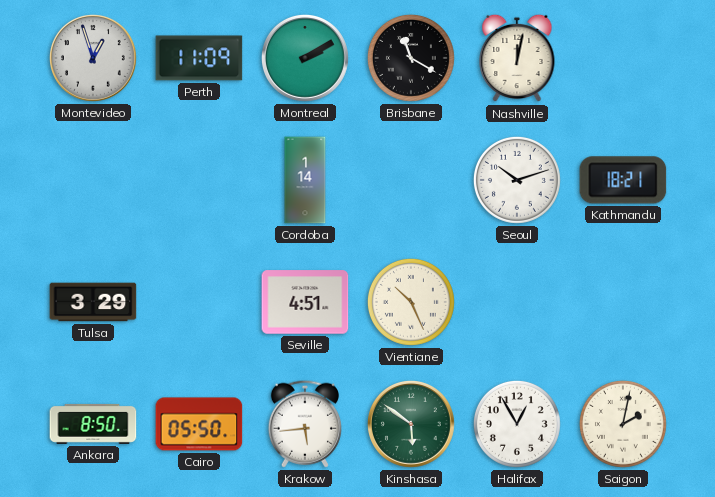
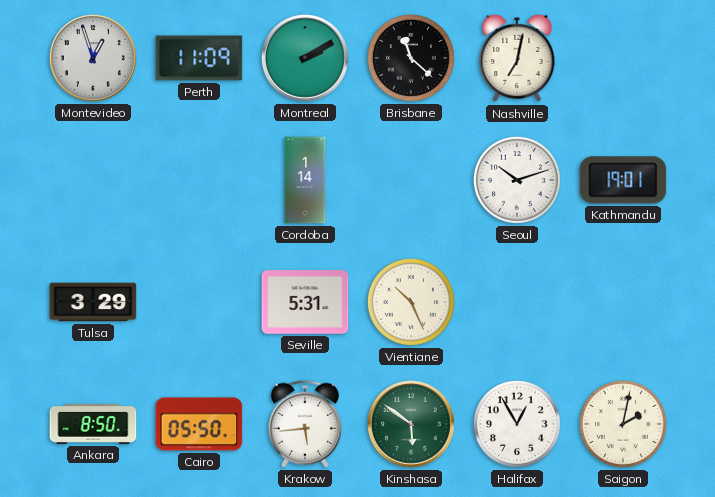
Brisbane: 11:20 -> 11:22
Nashville: 12:02 -> 7:02
Kathmandu: 18:21 -> 19:01
Seville: 4:51 -> 5:31
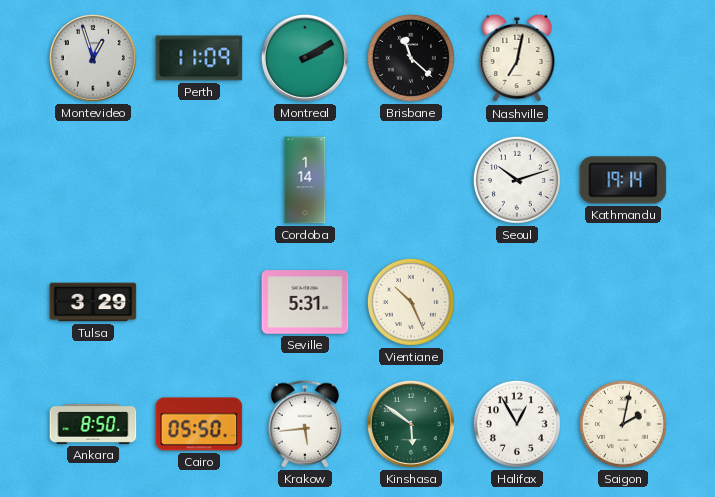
Kathmandu: 19:01 -> 19:14
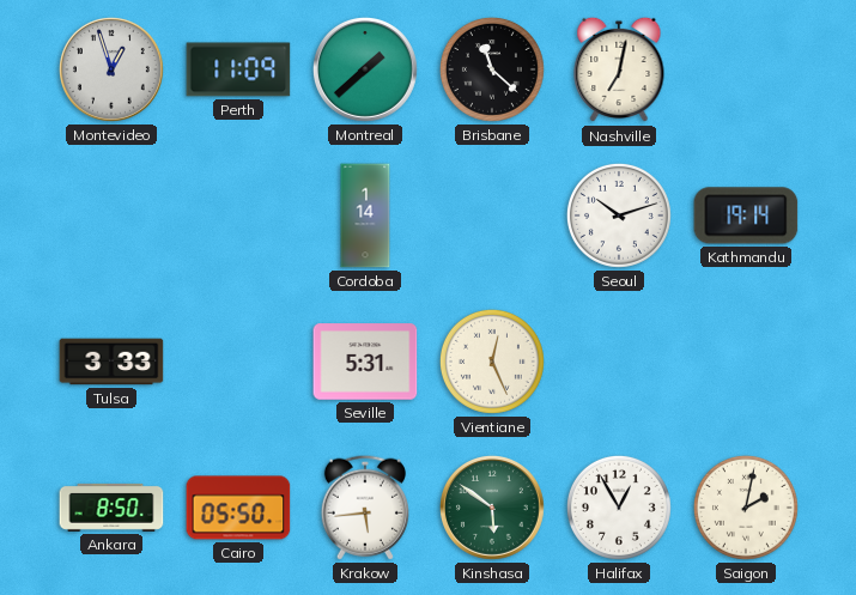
Montreal: 2:10 -> 1:38
Tulsa: 3:29 -> 3:33
Vientiane: 10:26 -> 12:26
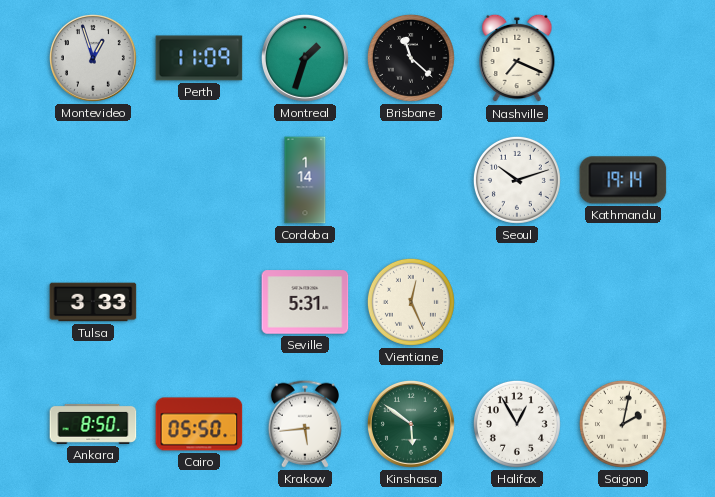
Montreal: 1:38 -> 1:33
Nashville: 7:02 -> 7:19
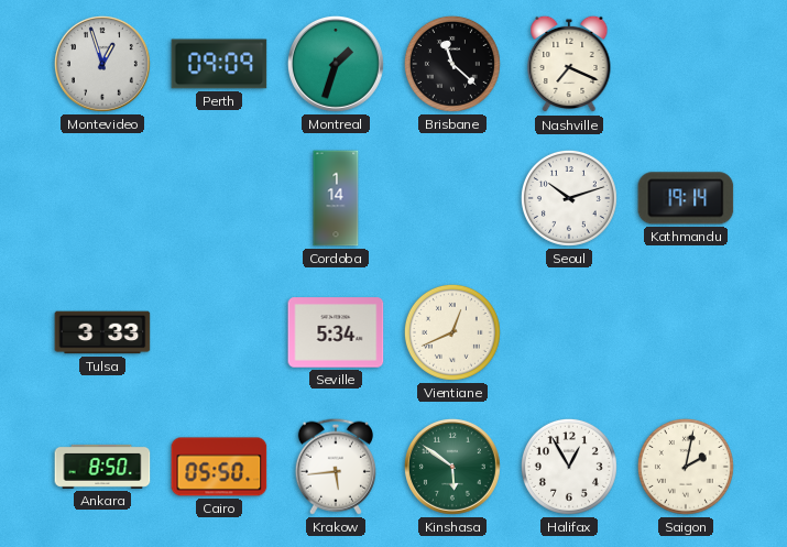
Perth: 11:09 -> 09:09
Seville: 5:31 -> 5:34
Vientiane: 12:26 -> 12:41
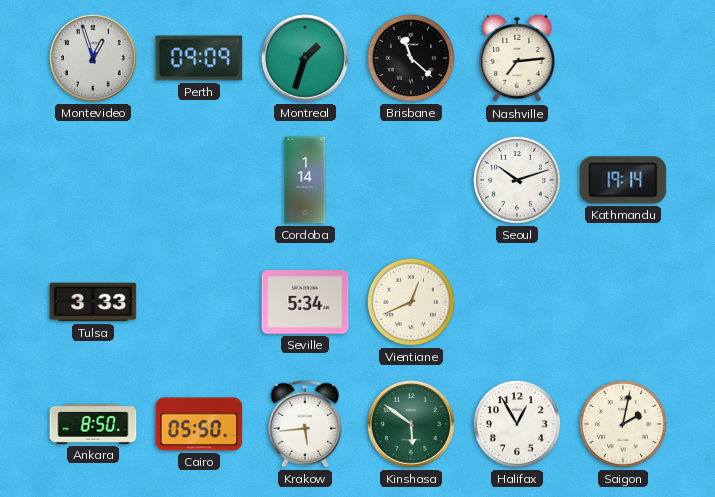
Nashville: 7:19 -> 7:14
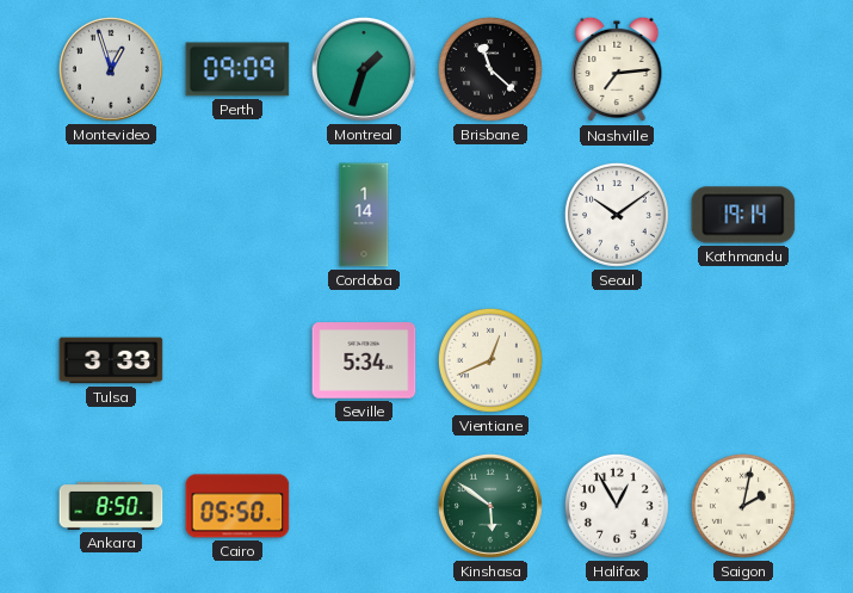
Seoul: 10:12 -> 10:09
Krakow: 5:44 -> none
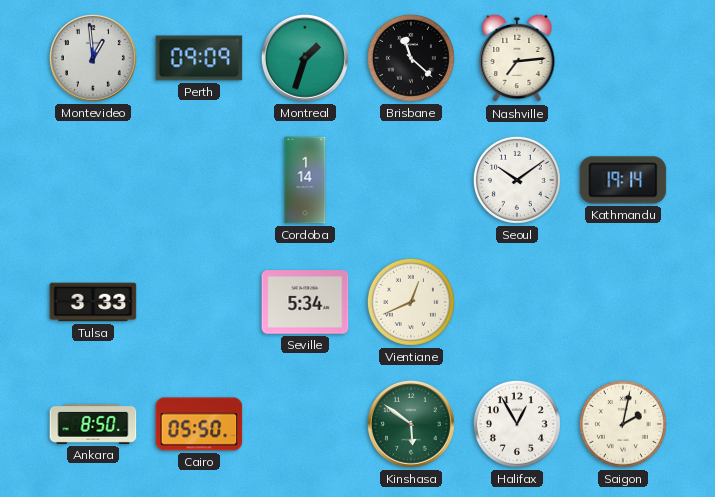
Montevideo: 12:57 -> 12:59
